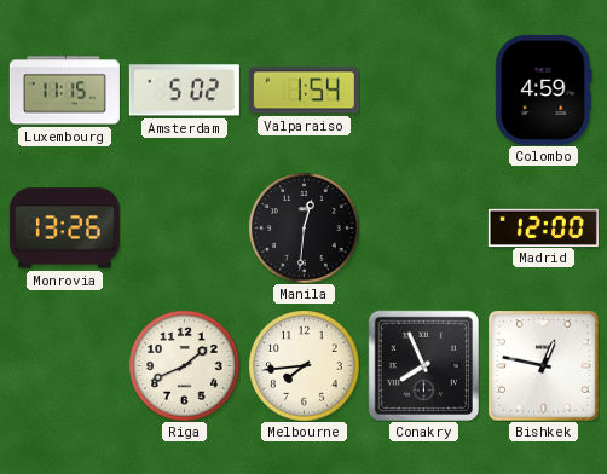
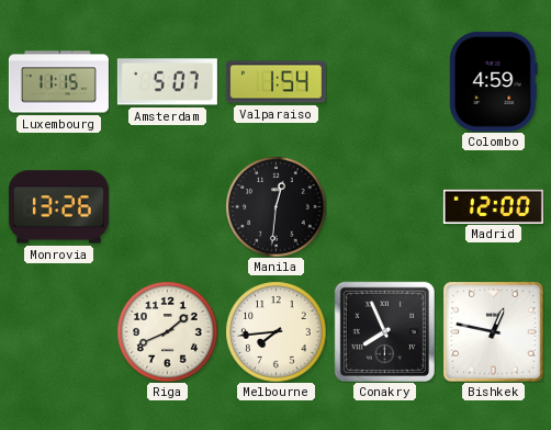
Amsterdam: 5:02 -> 5:07
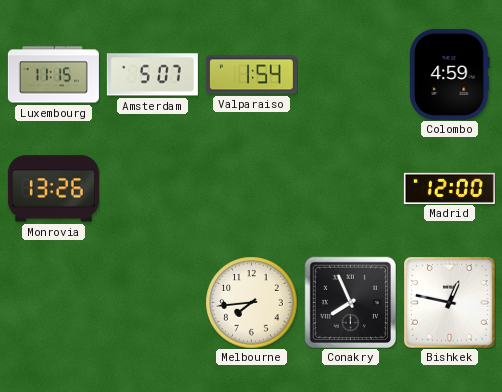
Manila: 12:31 -> none
Riga: 1:41 -> none
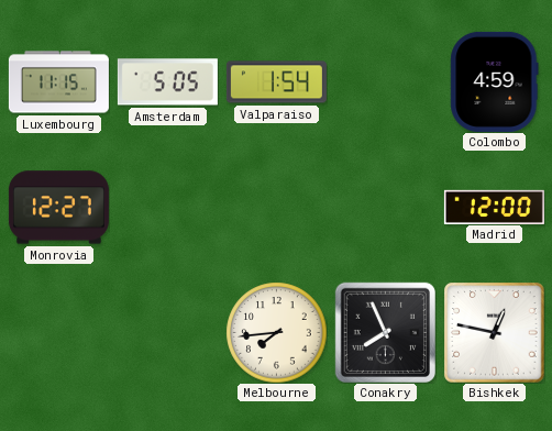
Amsterdam: 5:07 -> 5:05
Monrovia: 13:26 -> 12:27
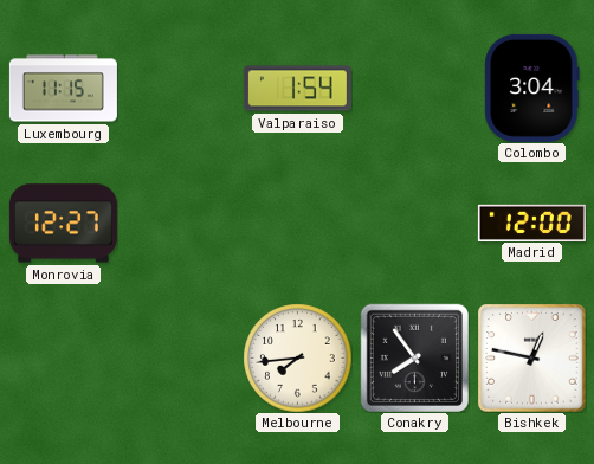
Amsterdam: 5:05 -> none
Colombo: 4:59 -> 3:04
Conakry: 7:56 -> 7:54
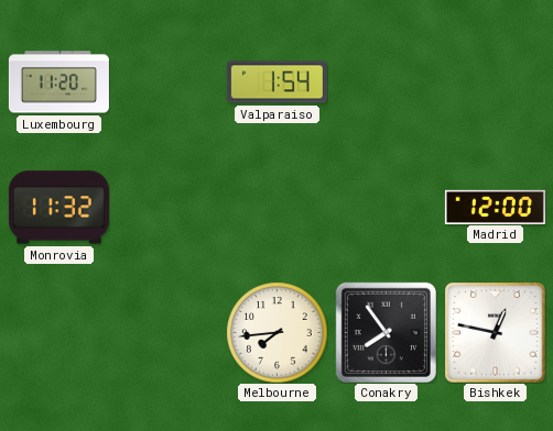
Luxembourg: 11:15 -> 11:20
Colombo: 3:04 -> none
Monrovia: 12:27 -> 11:32
